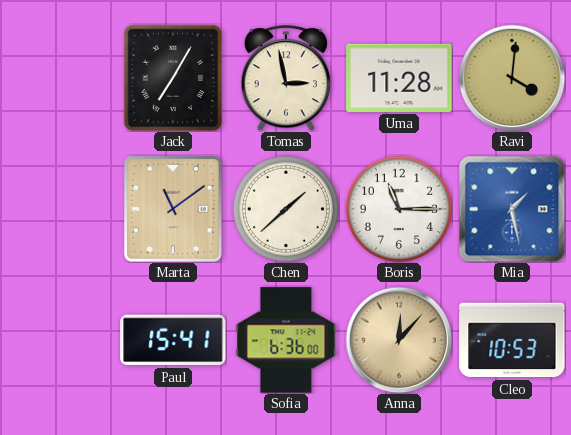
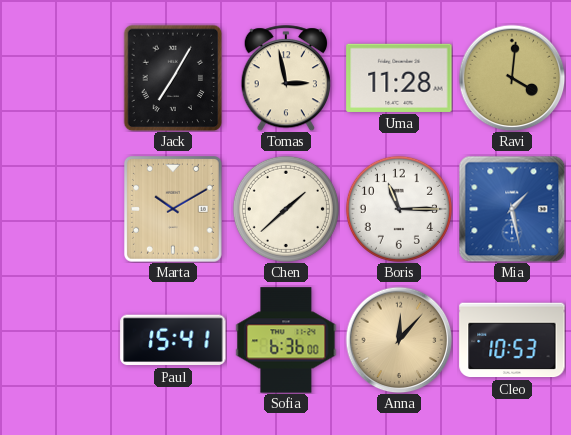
Marta: 11:09 -> 10:10
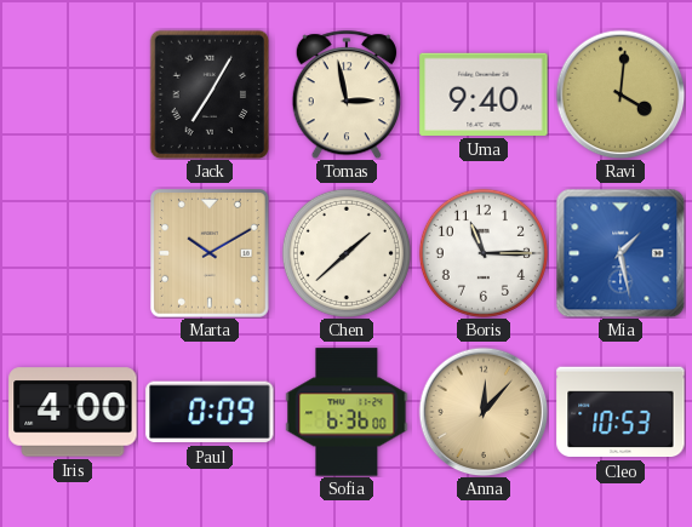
Uma: 11:28 -> 9:40
Iris: none -> 4:00
Paul: 15:41 -> 0:09
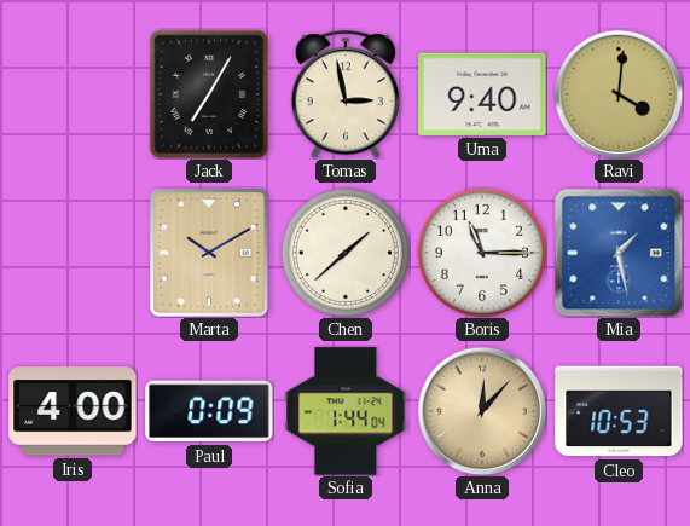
Sofia: 6:36 -> 1:44
